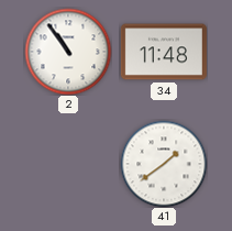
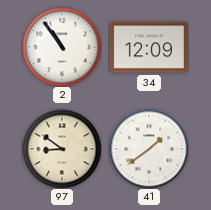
34: 11:48 -> 12:09
97: none -> 8:51
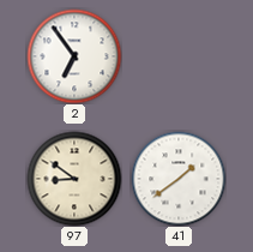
2: 10:54 -> 6:54
34: 12:09 -> none
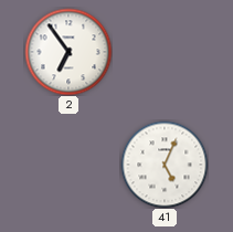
97: 8:51 -> none
41: 1:39 -> 5:04
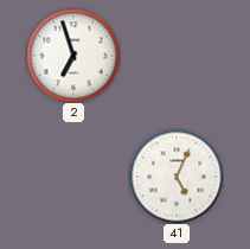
2: 6:54 -> 6:57
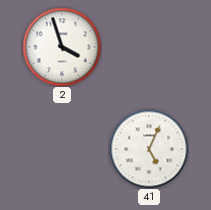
2: 6:57 -> 3:57
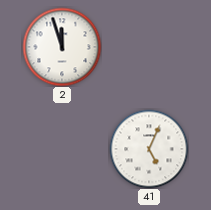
2: 3:57 -> 11:57
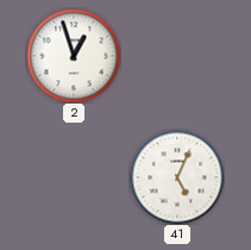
2: 11:57 -> 12:57
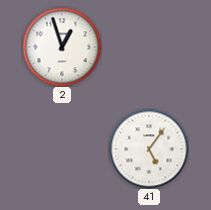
41: 5:04 -> 5:06
